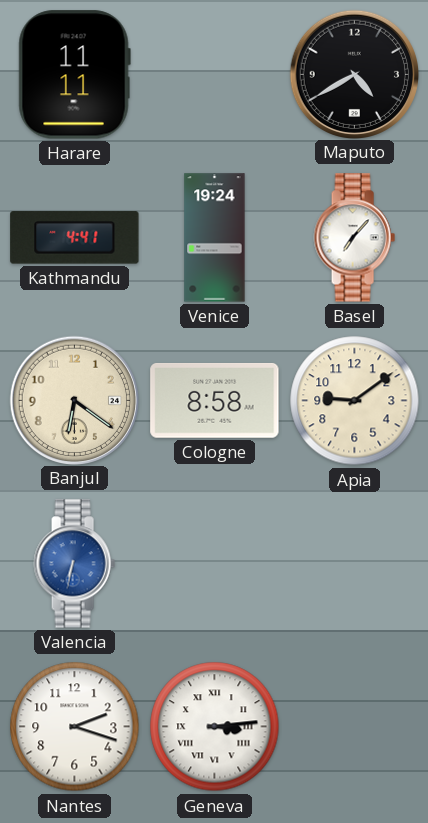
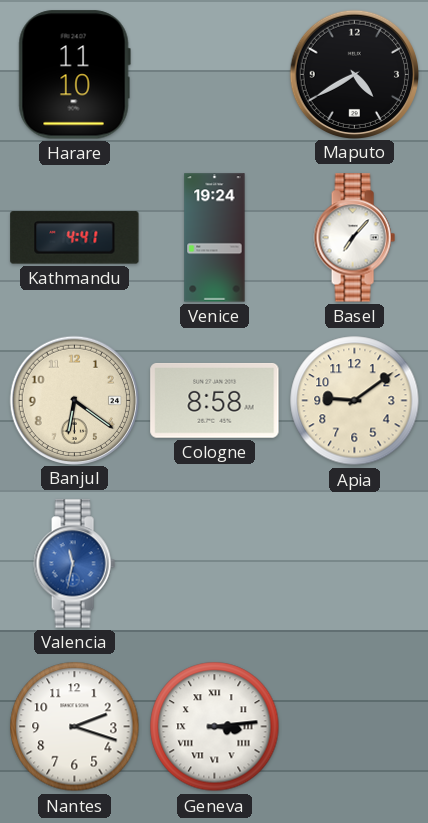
Harare: 11:11 -> 11:10
Valencia: 6:32 -> 11:32
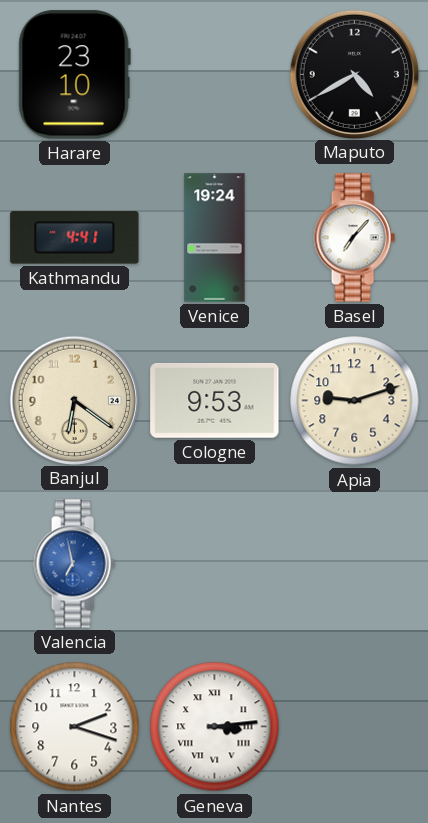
Harare: 11:10 -> 23:10
Cologne: 8:58 -> 9:53
Apia: 9:09 -> 9:12
Valencia: 11:32 -> 6:58
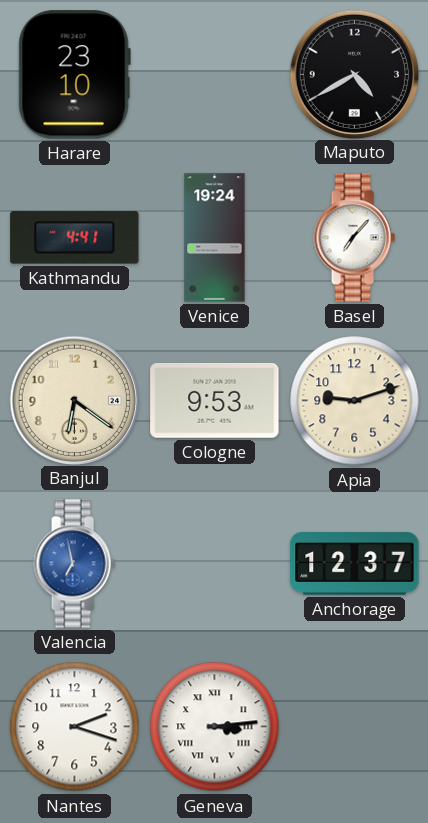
Anchorage: none -> 12:37
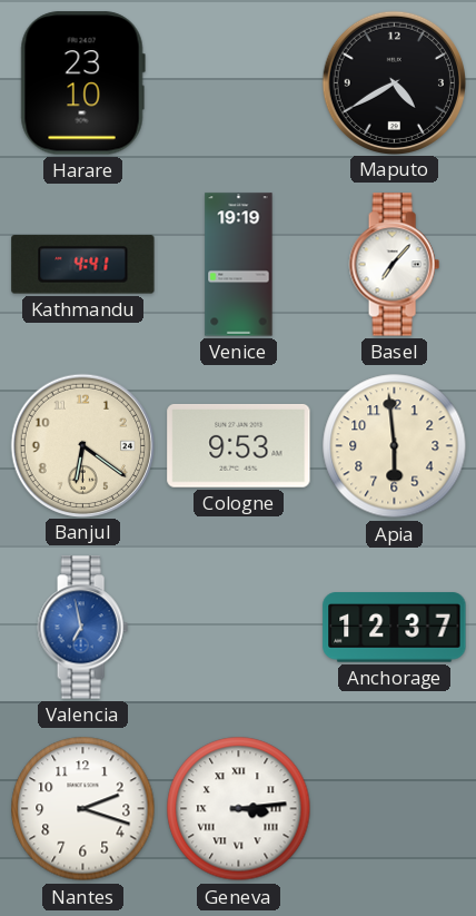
Venice: 19:24 -> 19:19
Apia: 9:12 -> 5:59
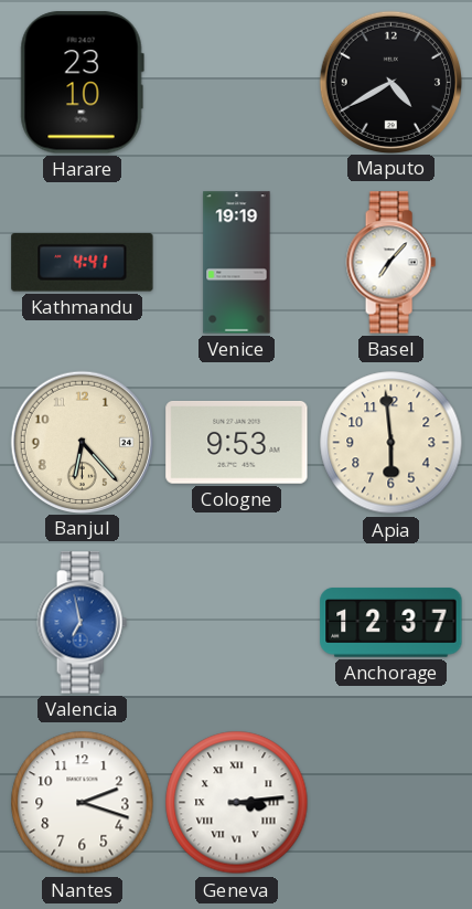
Banjul: 6:21 -> 6:23
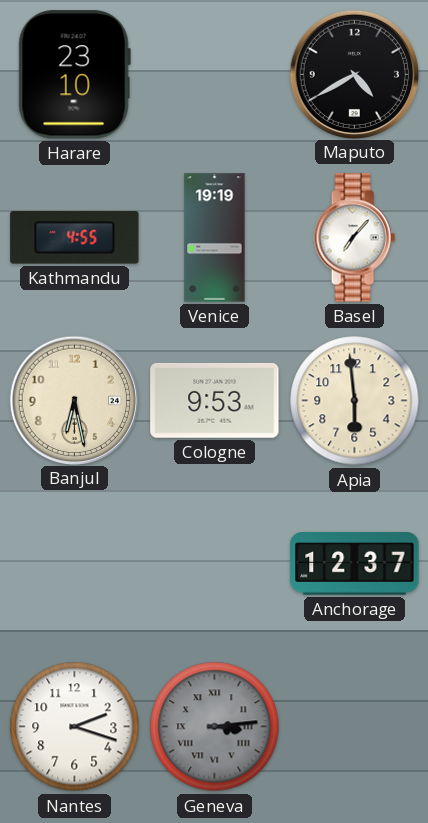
Kathmandu: 4:41 -> 4:55
Banjul: 6:23 -> 6:28
Valencia: 6:58 -> none
Geneva dial: white -> grey
